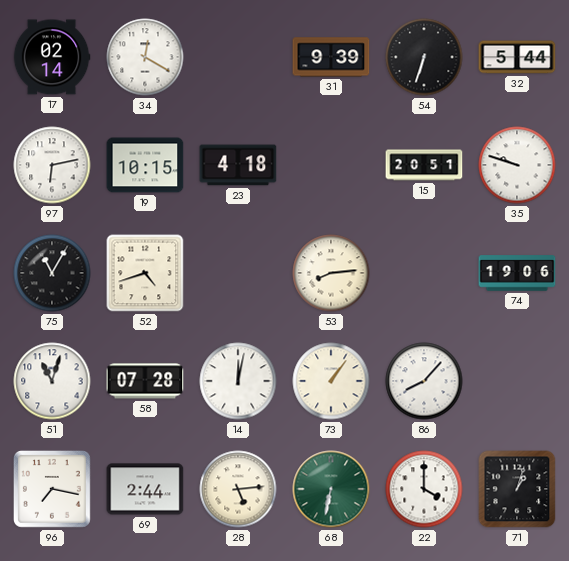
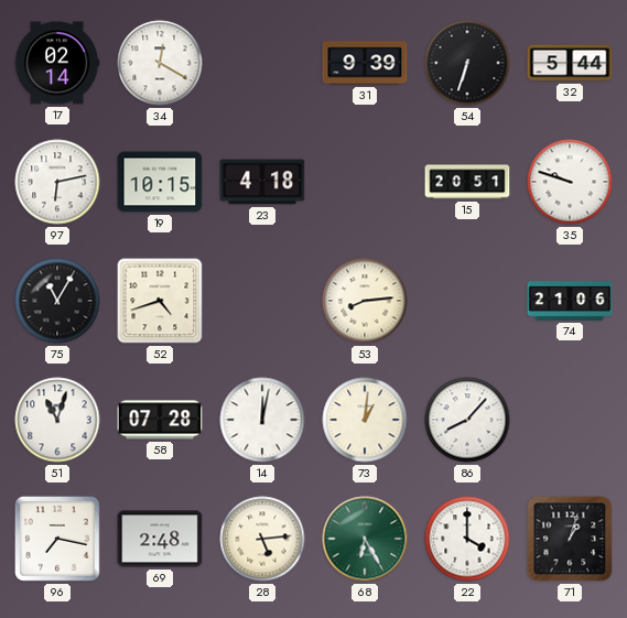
74: 19:06 -> 21:06
73: 1:06 -> 1:01
69: 2:44 -> 2:48
68: 6:32 -> 6:25
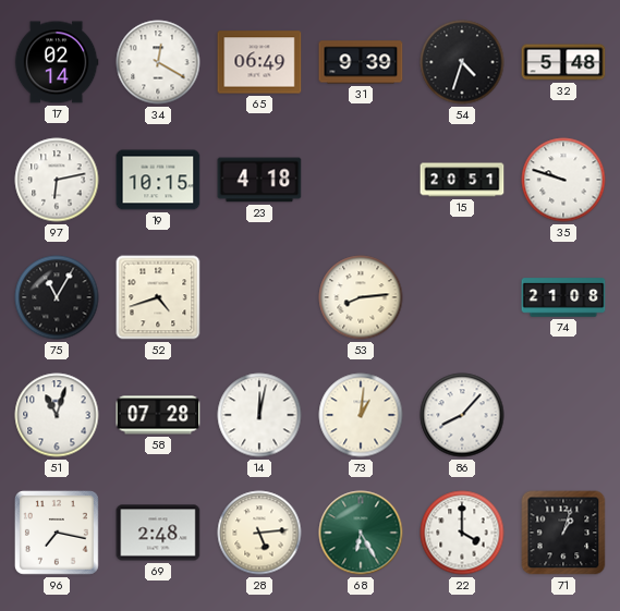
65: none -> 06:49
54: 6:33 -> 4:33
32: 5:44 -> 5:48
74: 21:06 -> 21:08
